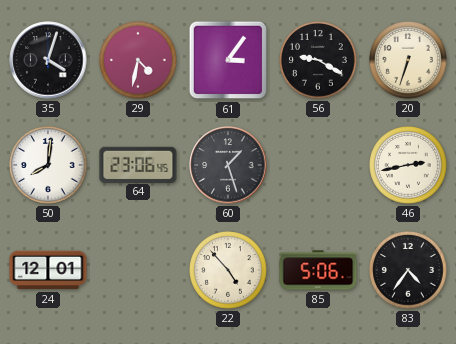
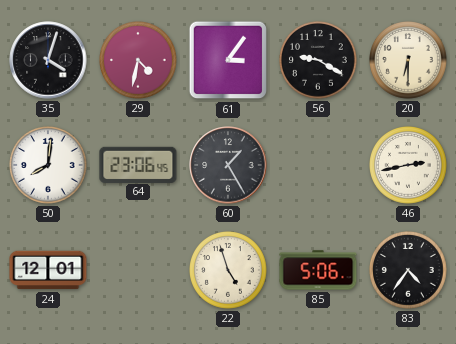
20: 6:33 -> 6:30
60: 1:27 -> 1:25
22: 4:53 -> 4:57
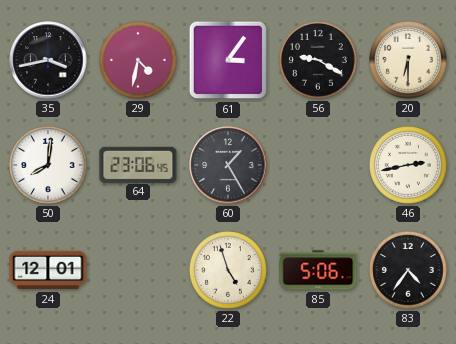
35: 4:03 -> 3:43
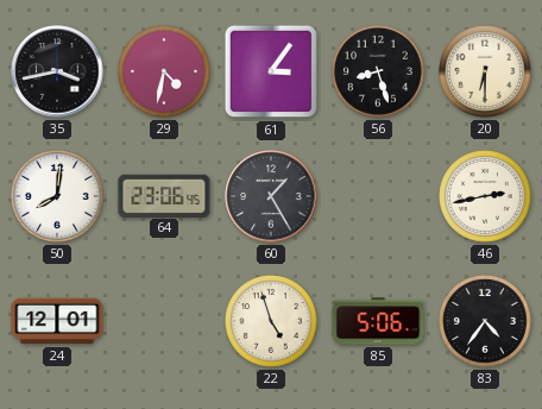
56: 9:20 -> 8:27
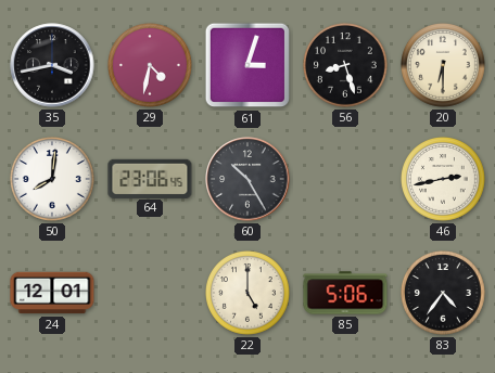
61: 3:06 -> 3:03
60: 1:25 -> 10:25
22: 4:57 -> 5:00
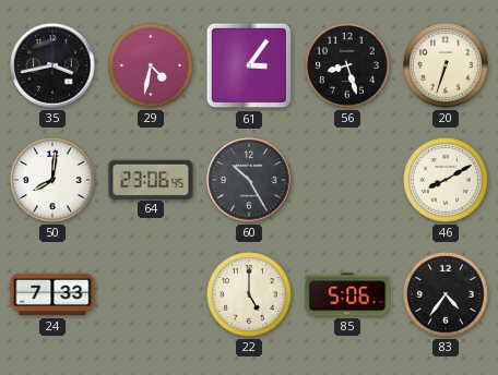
61: 3:03 -> 3:06
20: 6:30 -> 6:33
46: 2:43 -> 8:10
24: 12:01 -> 7:33
